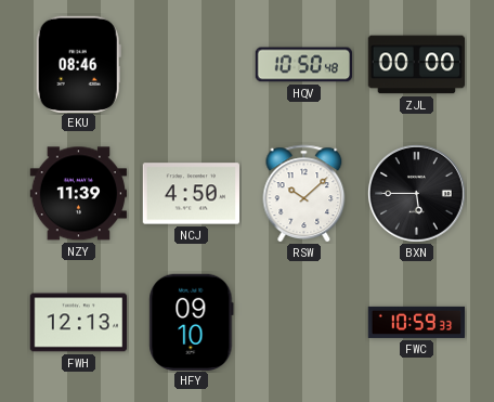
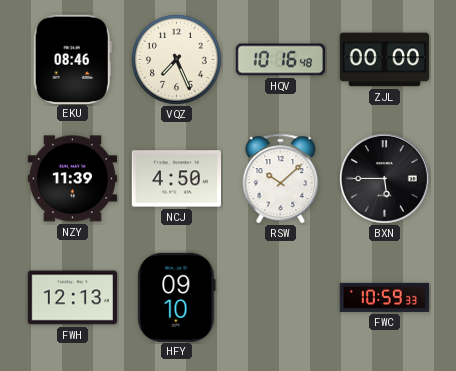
VQZ: none -> 7:26
HQV: 10:50 -> 10:16
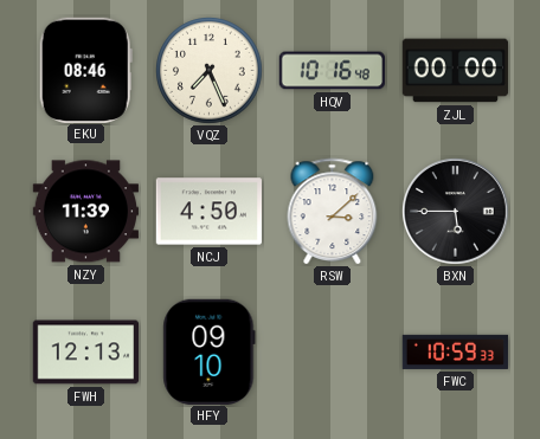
RSW: 10:08 -> 3:08
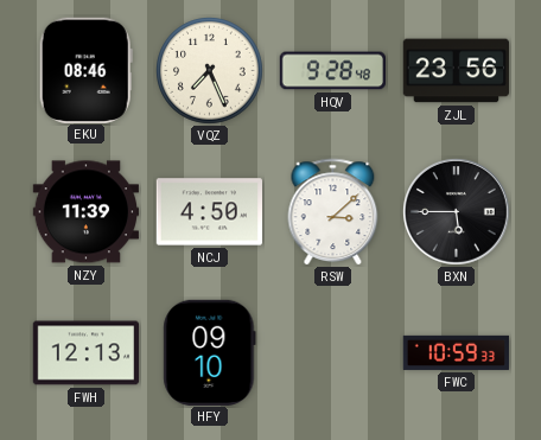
HQV: 10:16 -> 9:28
ZJL: 00:00 -> 23:56
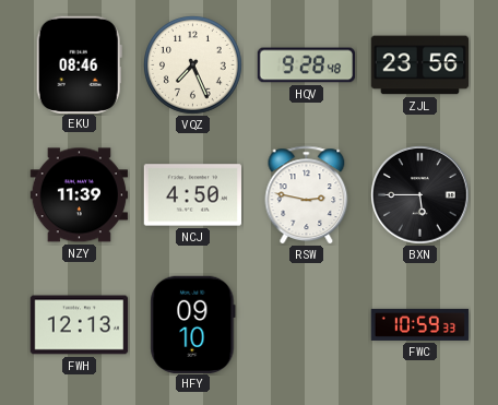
RSW: 3:08 -> 2:47
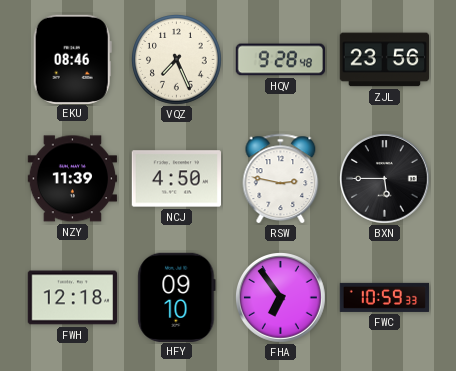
FWH: 12:13 -> 12:18
FHA: none -> 6:54
